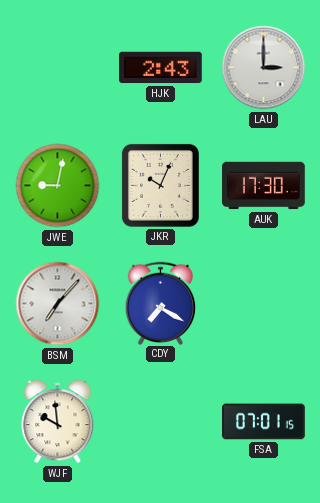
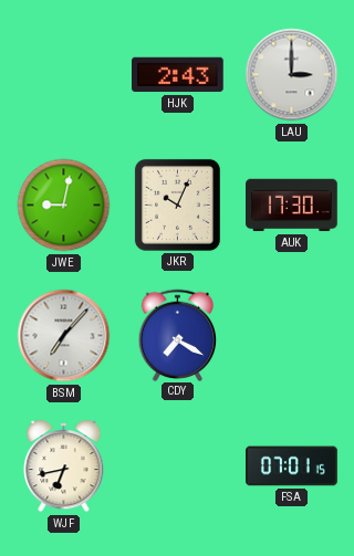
WJF: 9:59 -> 6:43
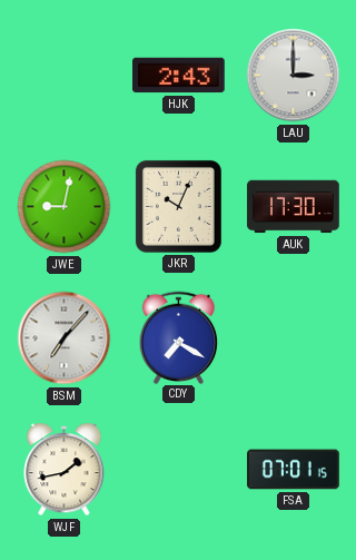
WJF: 6:43 -> 1:43
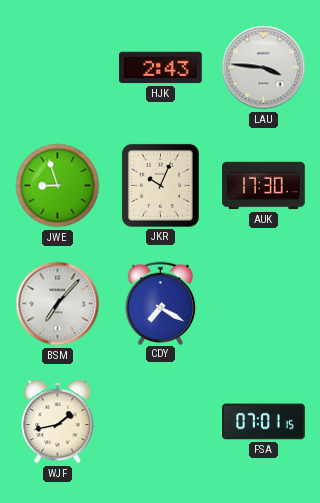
LAU: 3:00 -> 3:46
JWE: 9:02 -> 8:57
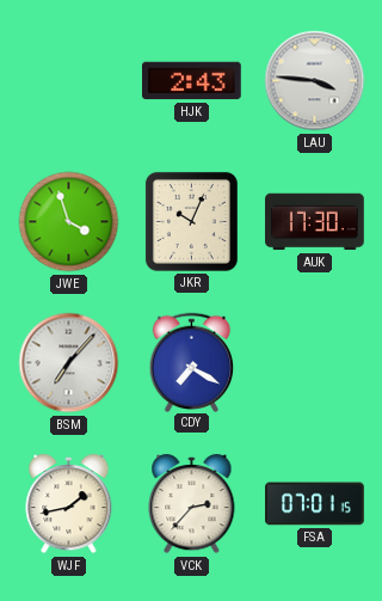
JWE: 8:57 -> 3:57
VCK: none -> 2:37
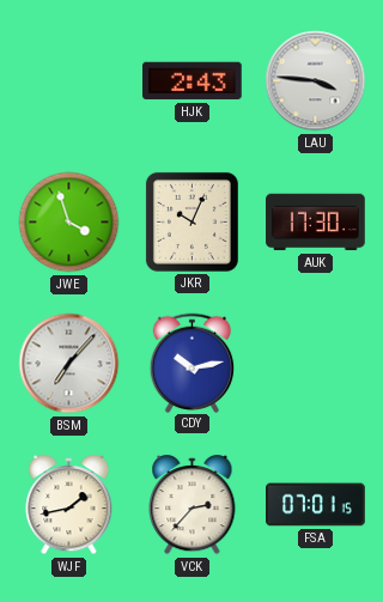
CDY: 7:20 -> 10:13
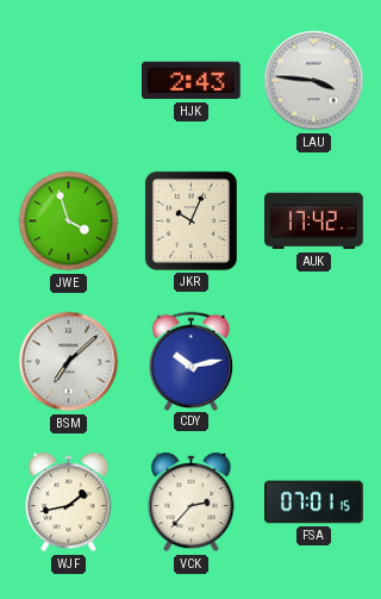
AUK: 17:30 -> 17:42
BSM: 7:07 -> 7:08
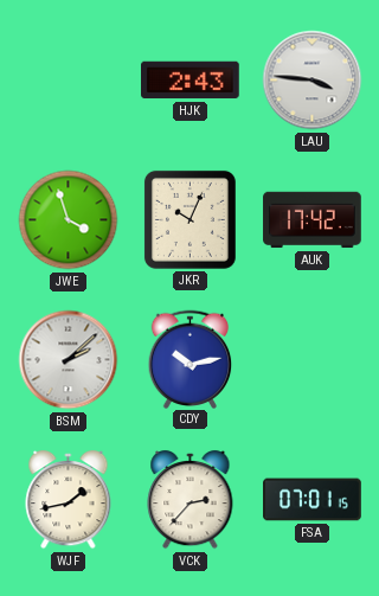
BSM: 7:08 -> 2:08
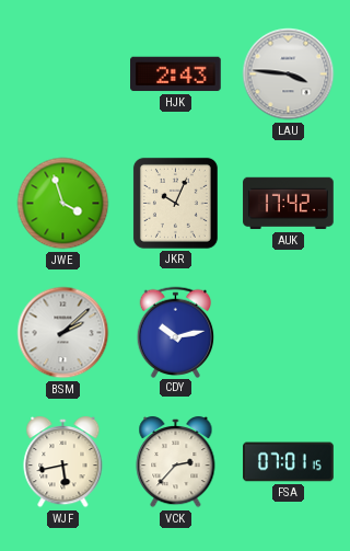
WJF: 1:43 -> 5:43
